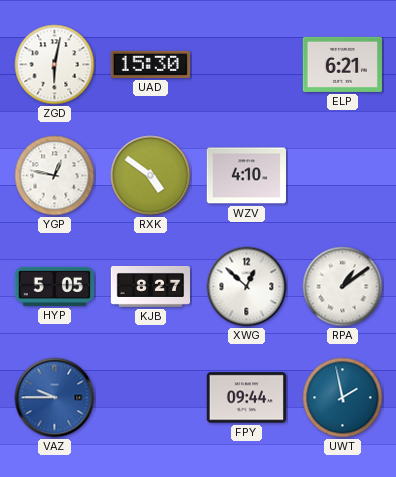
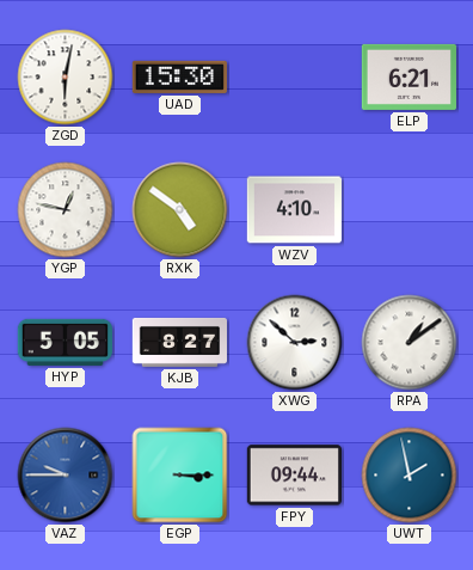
XWG: 12:52 -> 2:52
EGP: none -> 3:15
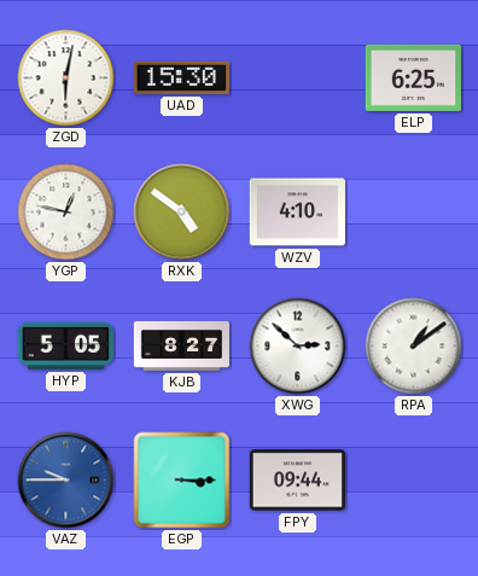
ELP: 6:21 -> 6:25
UWT: 1:58 -> none
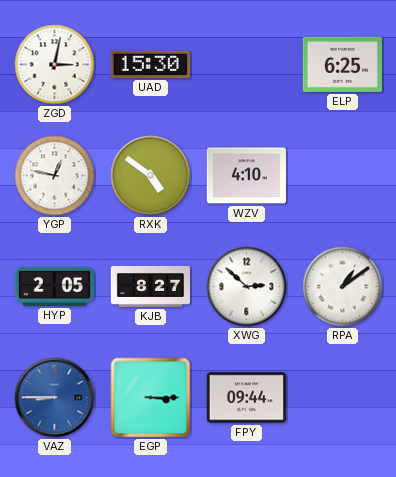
ZGD: 6:02 -> 3:02
HYP: 5:05 -> 2:05
VAZ: 9:45 -> 8:45
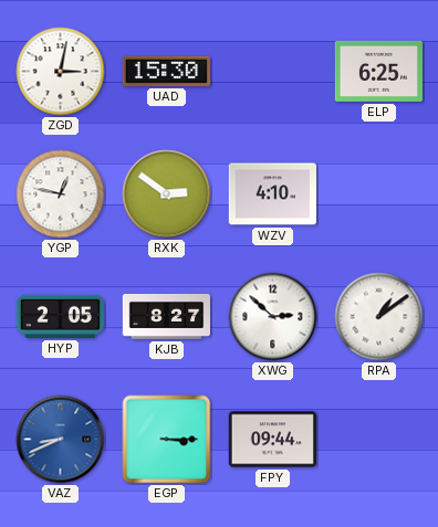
RXK: 4:51 -> 2:51
VAZ: 8:45 -> 8:41
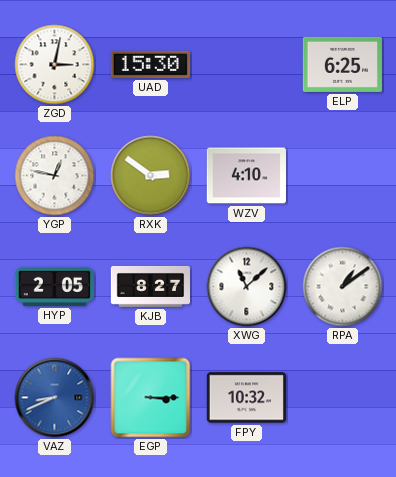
XWG: 2:52 -> 11:08
FPY: 09:44 -> 10:32
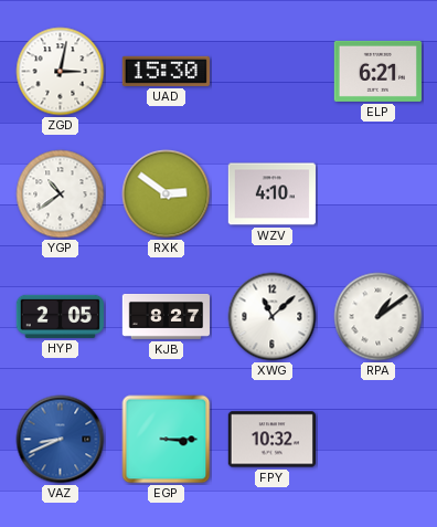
ELP: 6:25 -> 6:21
YGP: 12:47 -> 10:39
